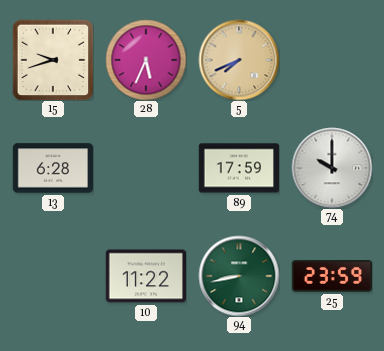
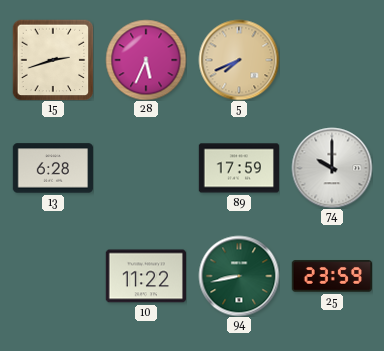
15: 9:42 -> 2:42
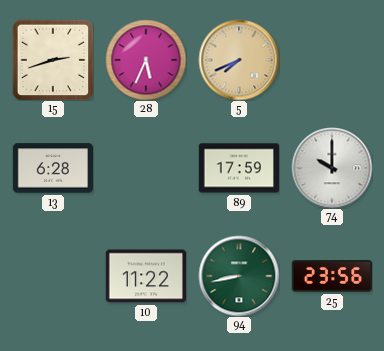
25: 23:59 -> 23:56
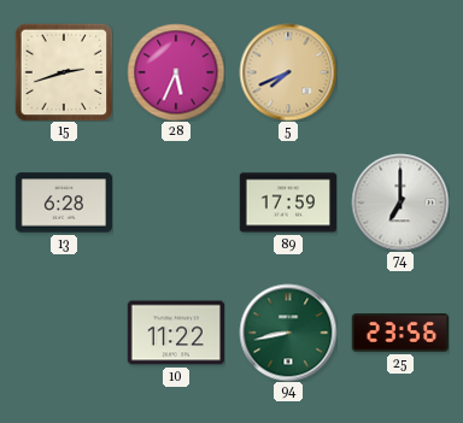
74: 10:00 -> 7:00
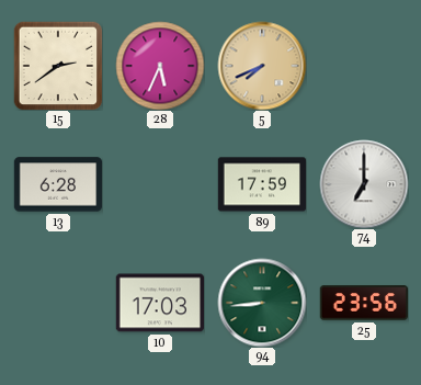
15: 2:42 -> 2:39
10: 11:22 -> 17:03
94: 8:43 -> 8:44
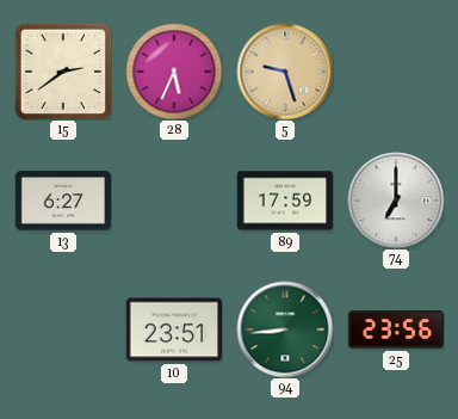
5: 7:41 -> 9:27
13: 6:28 -> 6:27
10: 17:03 -> 23:51
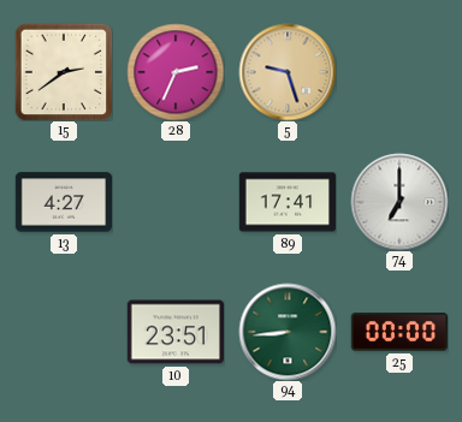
28: 5:34 -> 2:34
13: 6:27 -> 4:27
89: 17:59 -> 17:41
25: 23:56 -> 00:00
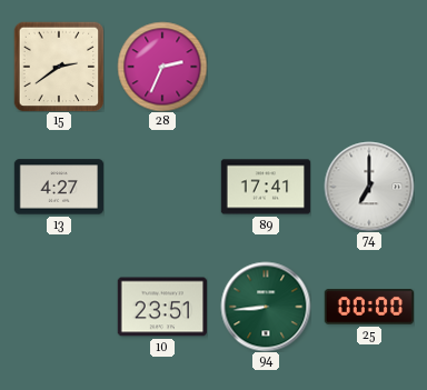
5: 9:27 -> none
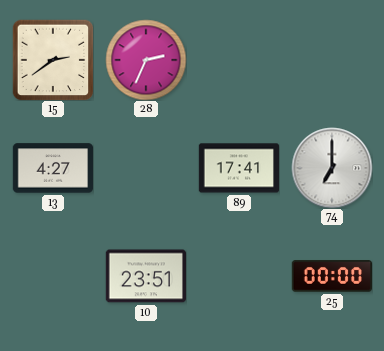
94: 8:44 -> none
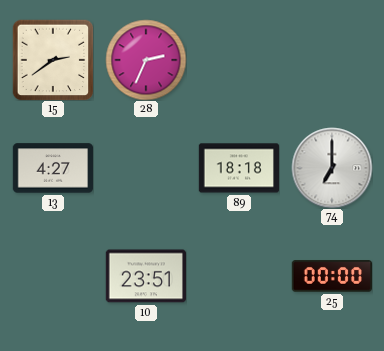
89: 17:41 -> 18:18
